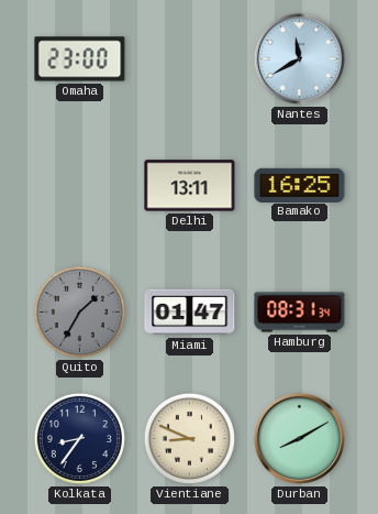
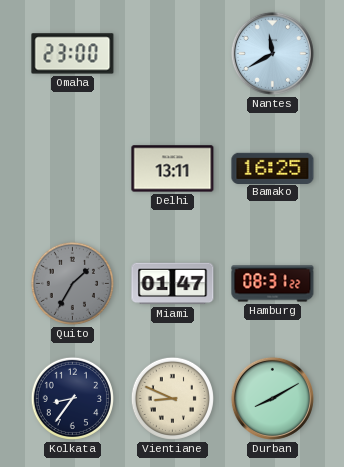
Hamburg: 08:31:34 -> 08:31:22
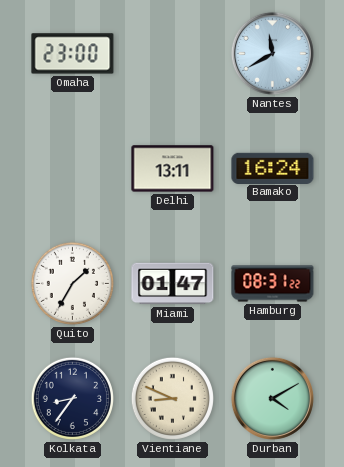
Bamako: 16:25 -> 16:24
Quito dial: grey -> white
Durban: 8:10 -> 4:10
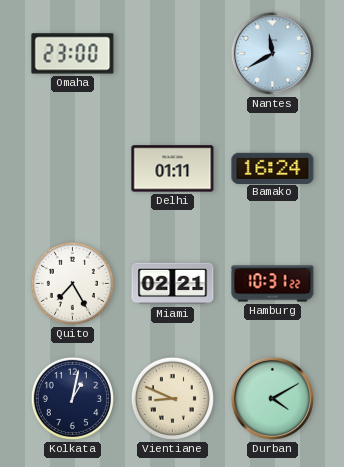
Delhi: 13:11 -> 01:11
Quito: 1:35 -> 7:25
Miami: 01:47 -> 02:21
Hamburg: 08:31 -> 10:31
Kolkata: 8:36 -> 1:02
